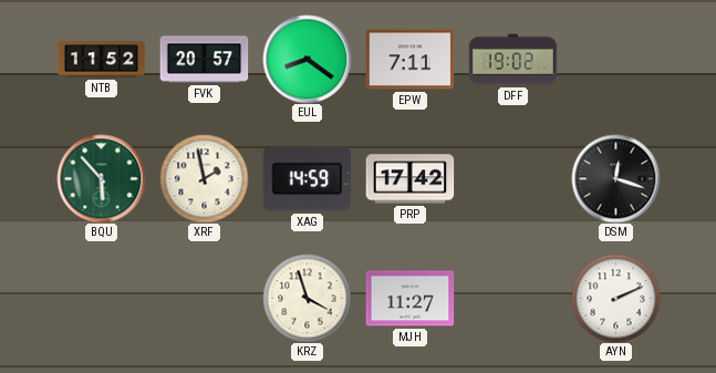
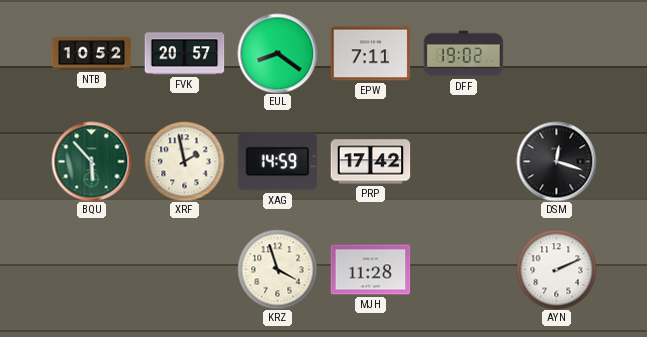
NTB: 11:52 -> 10:52
MJH: 11:27 -> 11:28
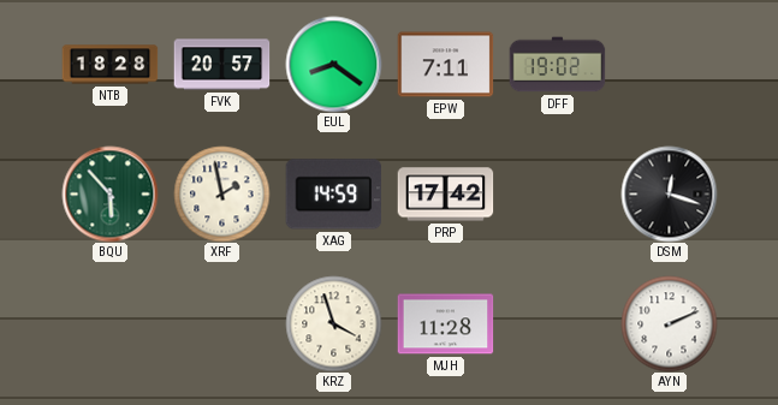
NTB: 10:52 -> 18:28
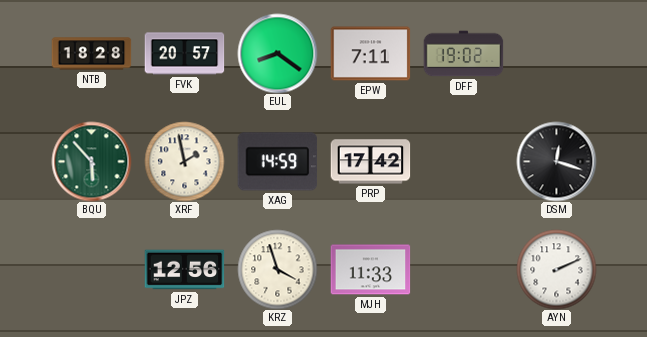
JPZ: none -> 12:56
MJH: 11:28 -> 11:33
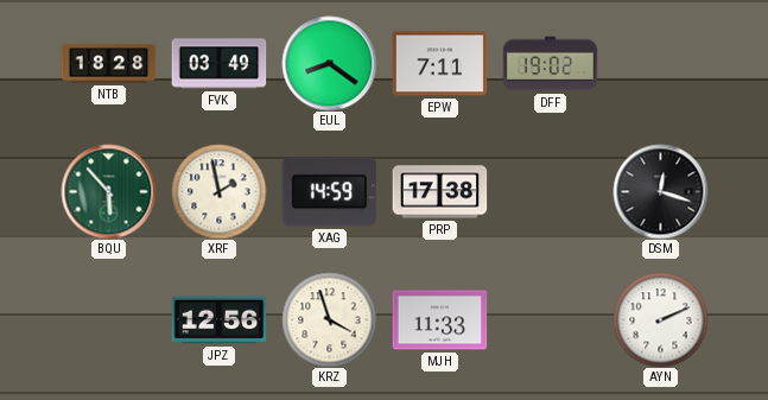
FVK: 20:57 -> 03:49
PRP: 17:42 -> 17:38
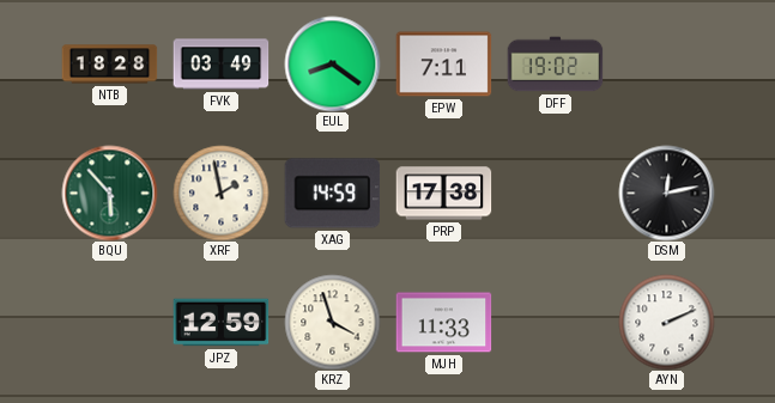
DSM: 12:18 -> 12:13
JPZ: 12:56 -> 12:59
